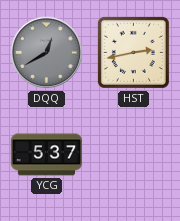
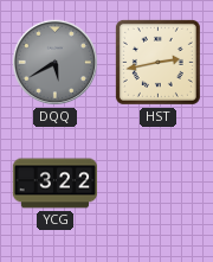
DQQ: 12:40 -> 5:40
YCG: 5:37 -> 3:22
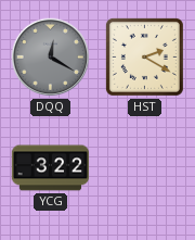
DQQ: 5:40 -> 12:20
HST: 2:43 -> 2:20
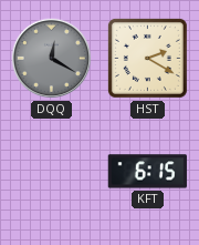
YCG: 3:22 -> none
KFT: none -> 6:15
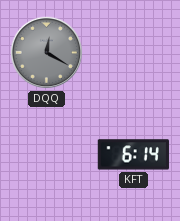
HST: 2:20 -> none
KFT: 6:15 -> 6:14
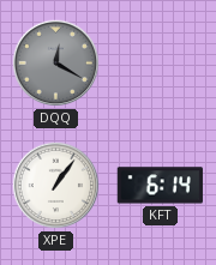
XPE: none -> 1:06
